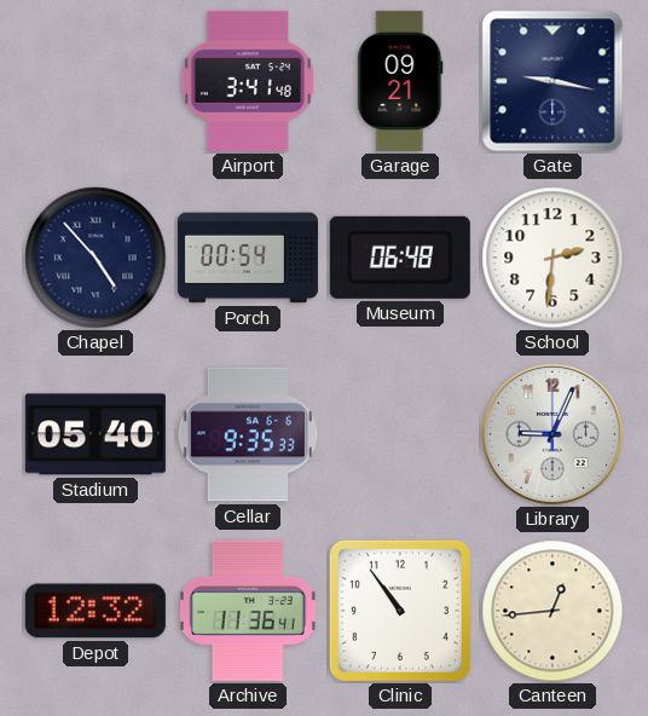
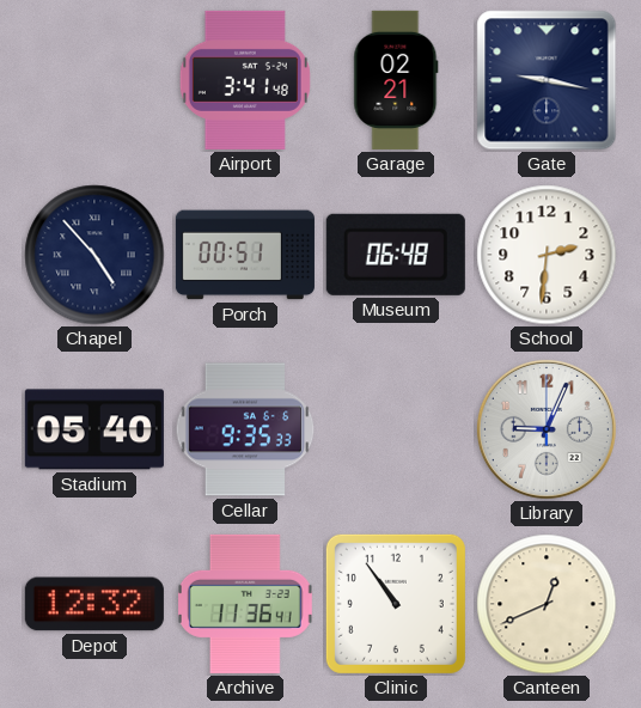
Garage: 09:21 -> 02:21
Porch: 00:54 -> 00:51
Canteen: 12:44 -> 12:41
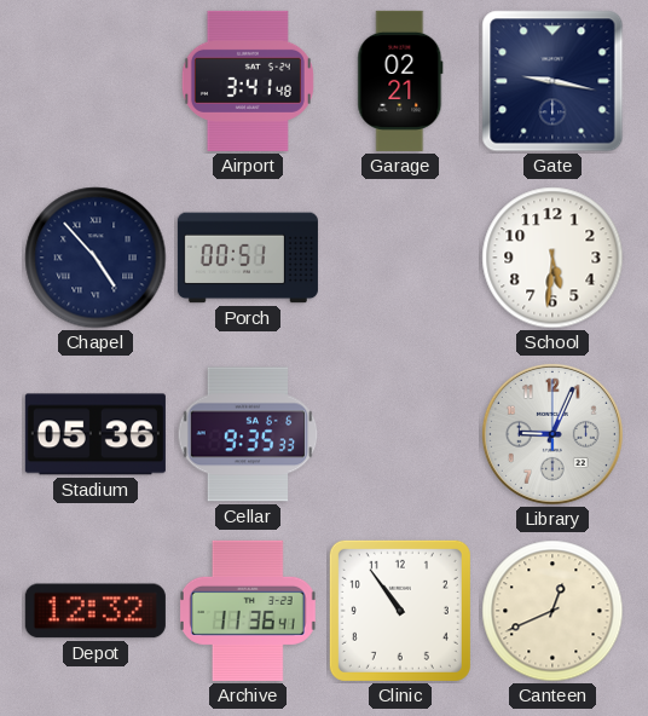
Museum: 06:48 -> none
School: 2:31 -> 5:31
Stadium: 05:40 -> 05:36
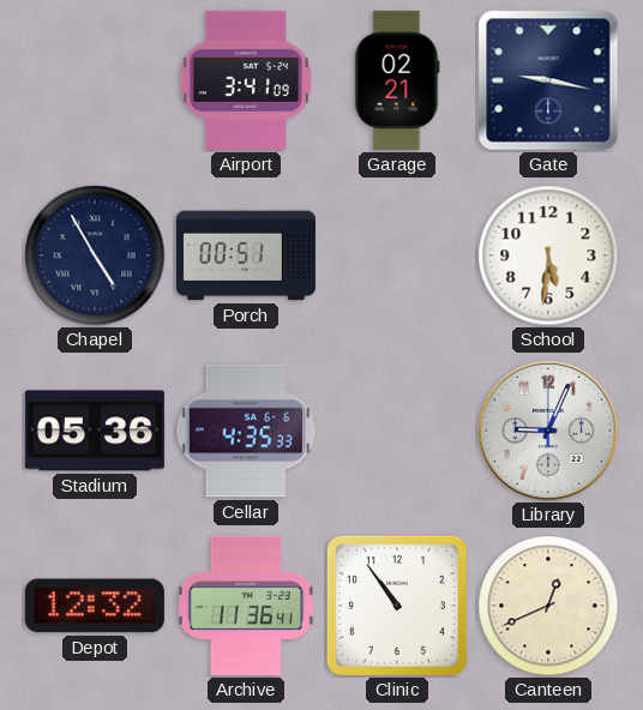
Airport: 3:41:48 -> 3:41:09
Chapel: 4:53 -> 4:55
Cellar: 9:35 -> 4:35
